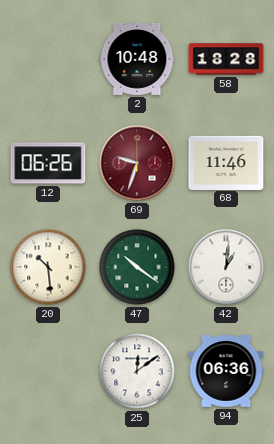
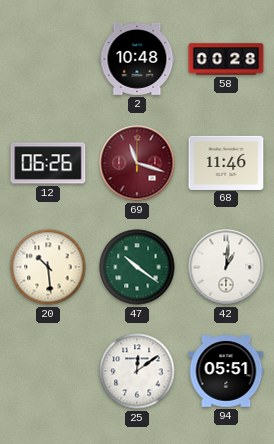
58: 18:28 -> 00:28
69: 9:33 -> 11:18
94: 06:36 -> 05:51
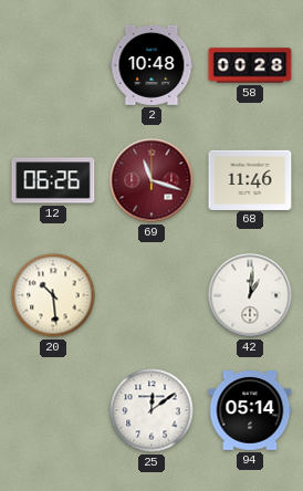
47: 10:21 -> none
94: 05:51 -> 05:14
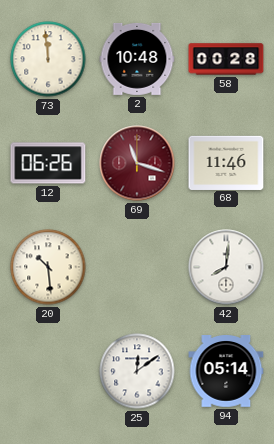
73: none -> 11:59
42: 1:01 -> 8:01
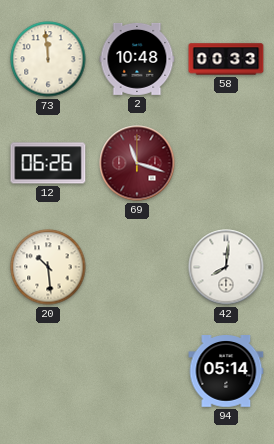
58: 00:28 -> 00:33
68: 11:46 -> none
25: 12:09 -> none
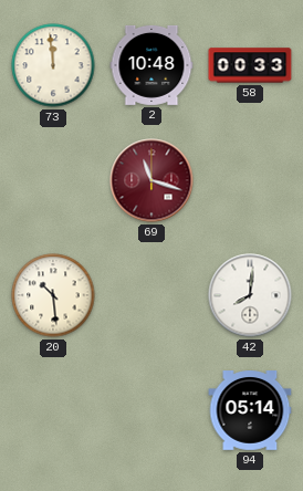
12: 06:26 -> none
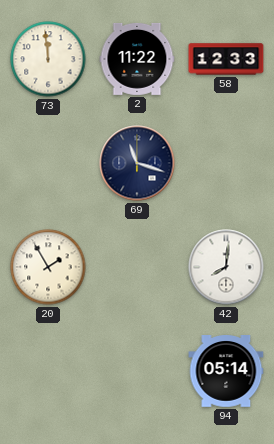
2: 10:48 -> 11:22
58: 00:33 -> 12:33
69 dial: burgundy -> navy
20: 10:29 -> 1:55
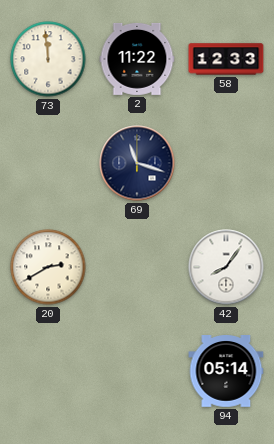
20: 1:55 -> 2:40
42: 8:01 -> 8:06
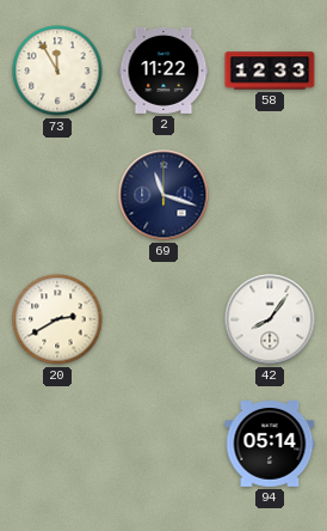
73: 11:59 -> 11:55
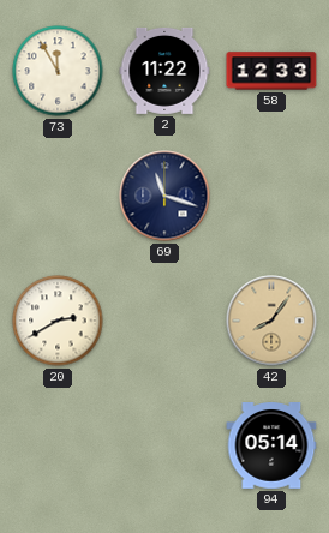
42 dial: white -> champagne
